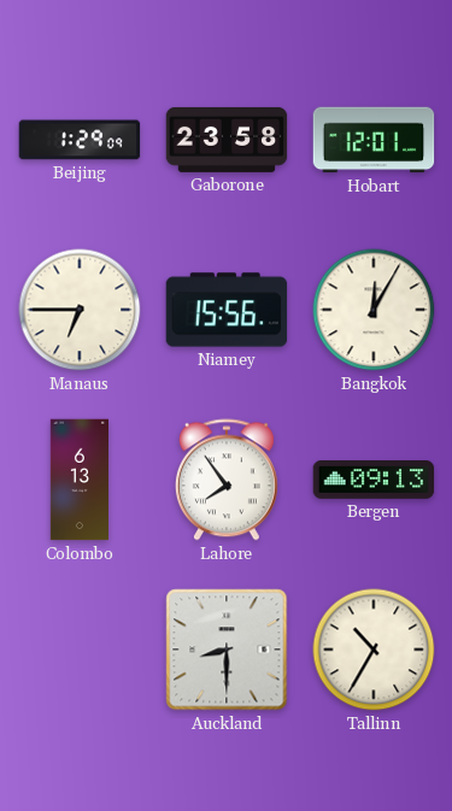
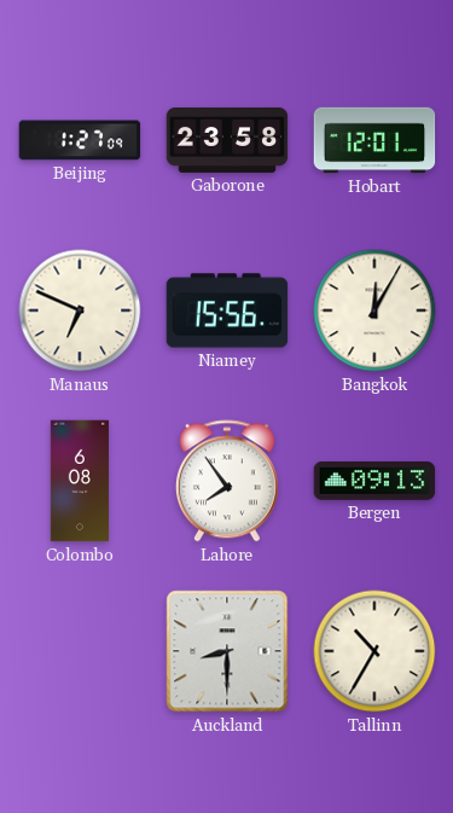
Beijing: 1:29 -> 1:27
Manaus: 6:45 -> 6:49
Colombo: 6:13 -> 6:08
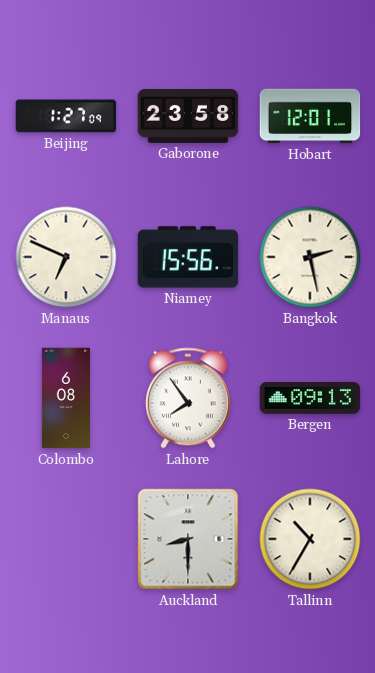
Bangkok: 12:05 -> 2:28
